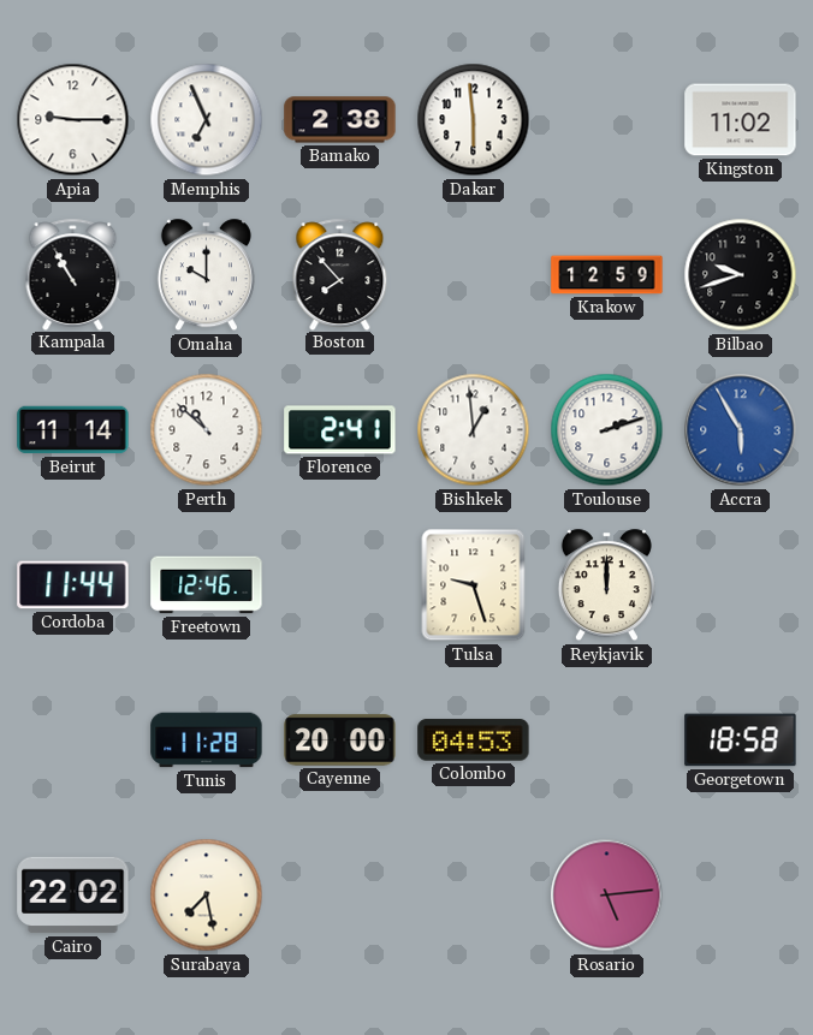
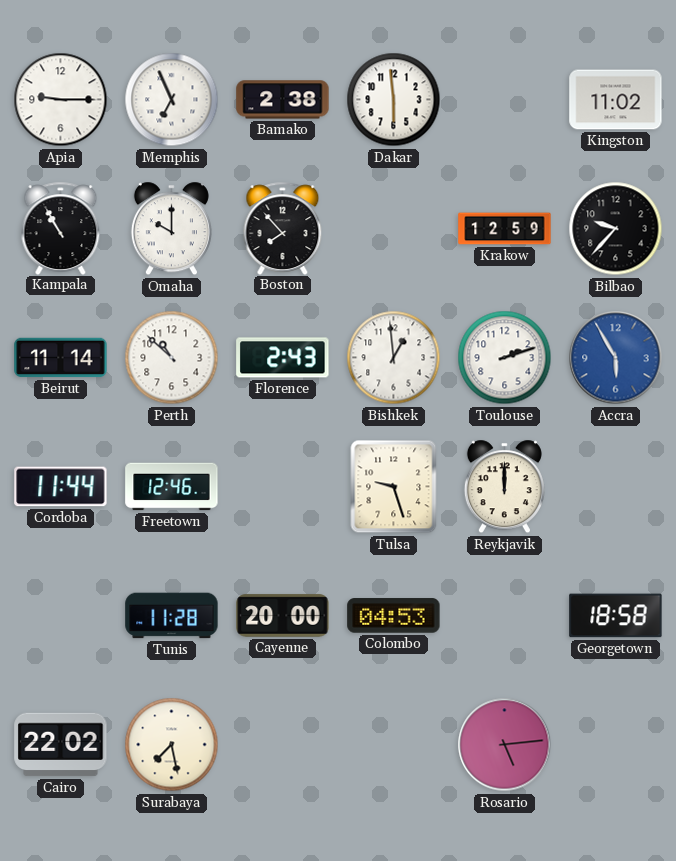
Bilbao: 9:42 -> 9:37
Florence: 2:41 -> 2:43
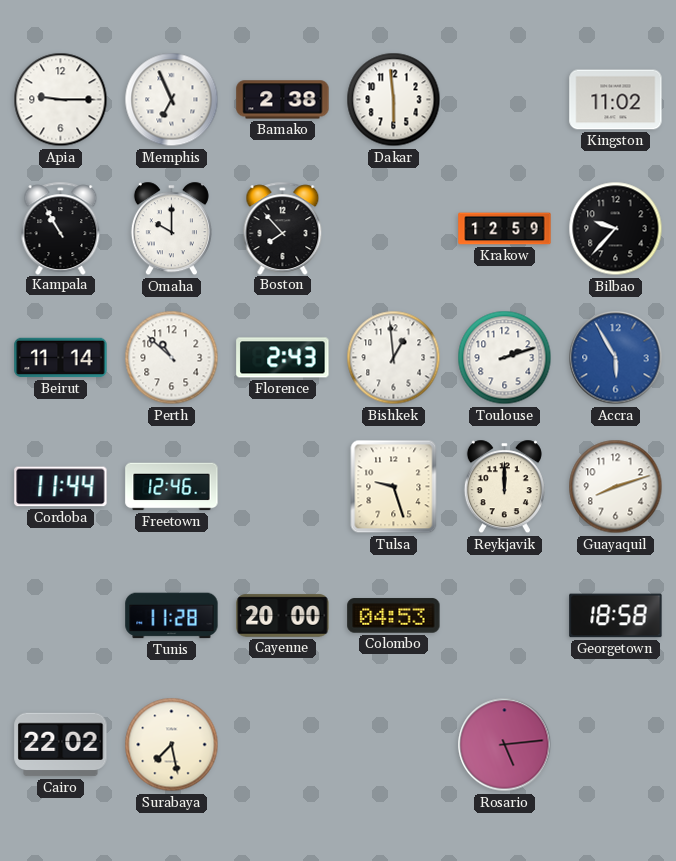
Guayaquil: none -> 8:12
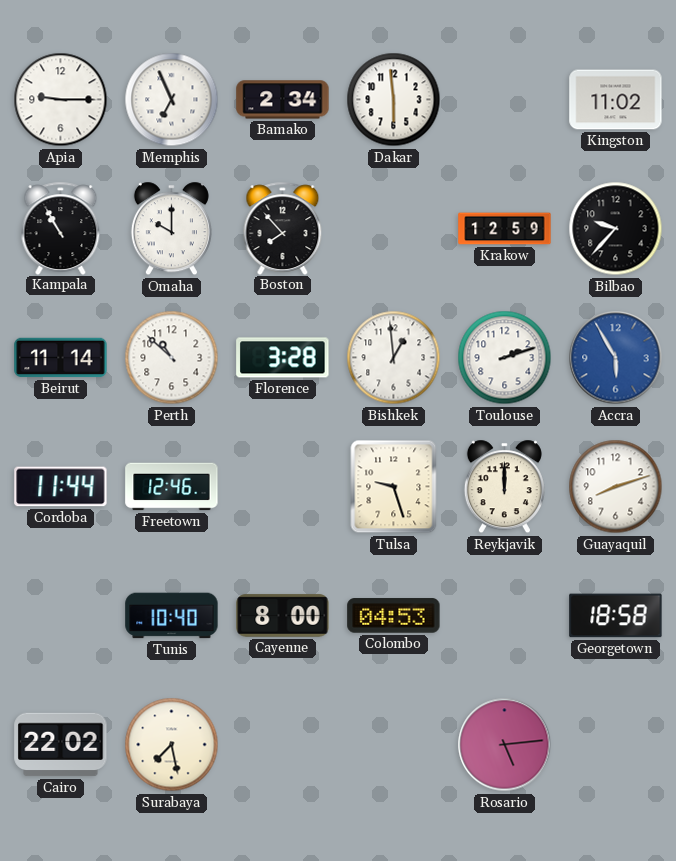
Bamako: 2:38 -> 2:34
Florence: 2:43 -> 3:28
Tunis: 11:28 -> 10:40
Cayenne: 20:00 -> 8:00
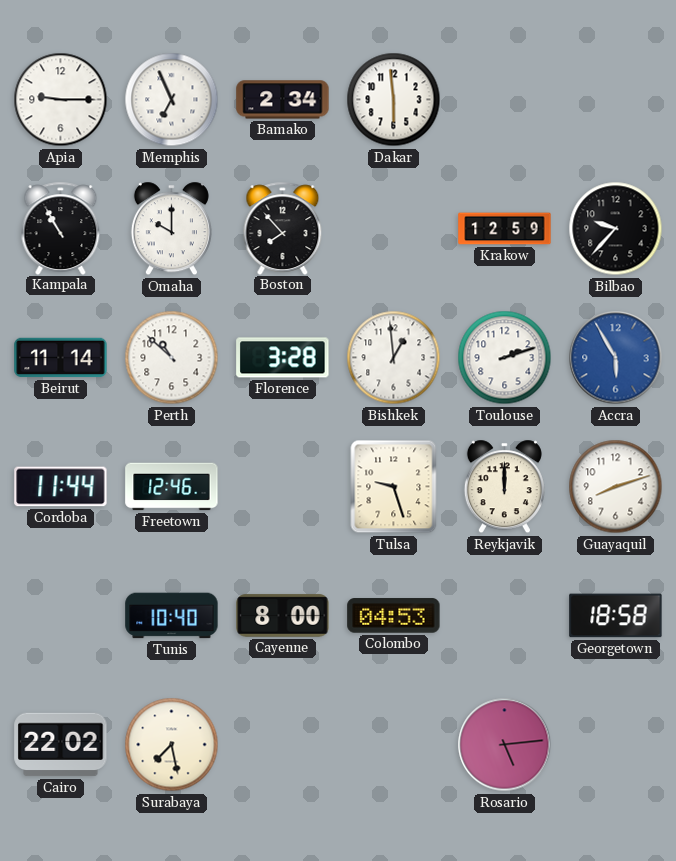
Kingston: 11:02 -> none
